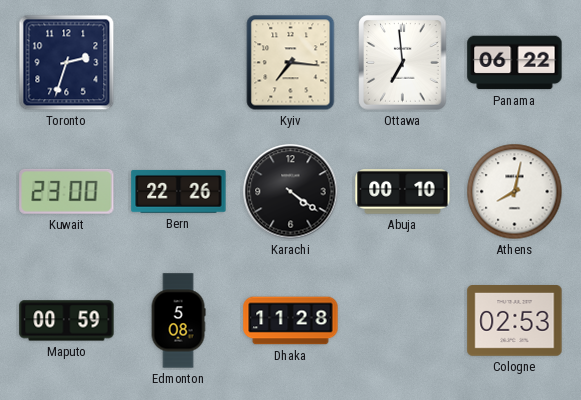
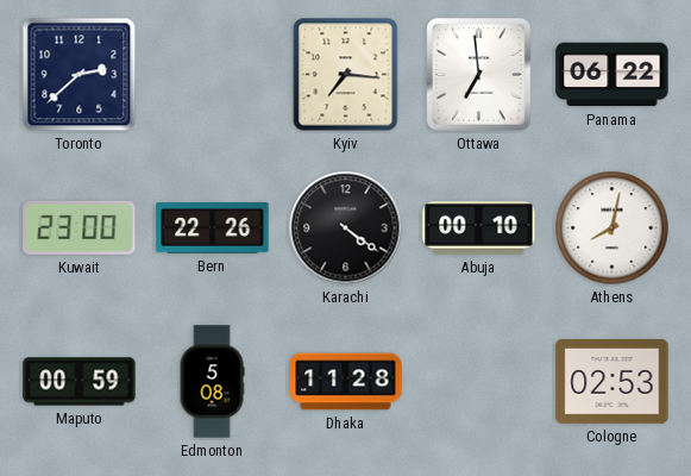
Toronto: 2:33 -> 2:38
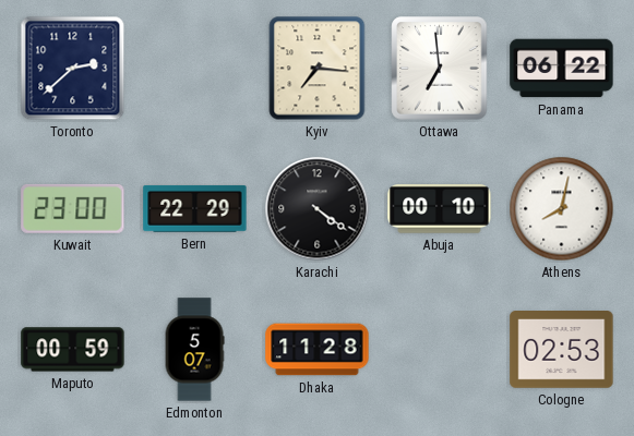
Bern: 22:26 -> 22:29
Edmonton: 5:08 -> 5:07
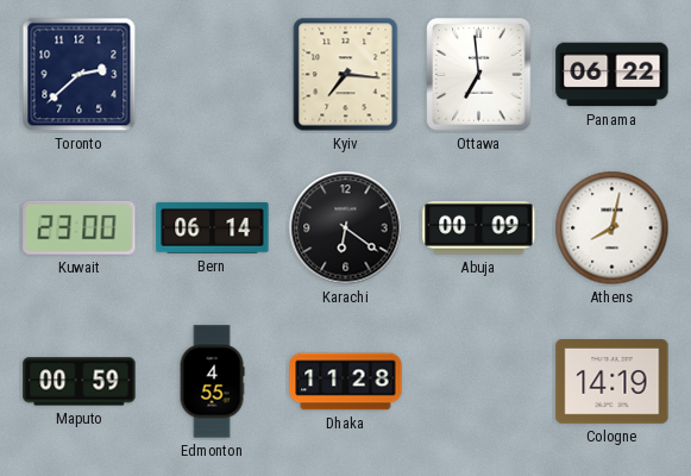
Bern: 22:29 -> 06:14
Karachi: 4:21 -> 6:21
Abuja: 00:10 -> 00:09
Edmonton: 5:07 -> 4:55
Cologne: 02:53 -> 14:19
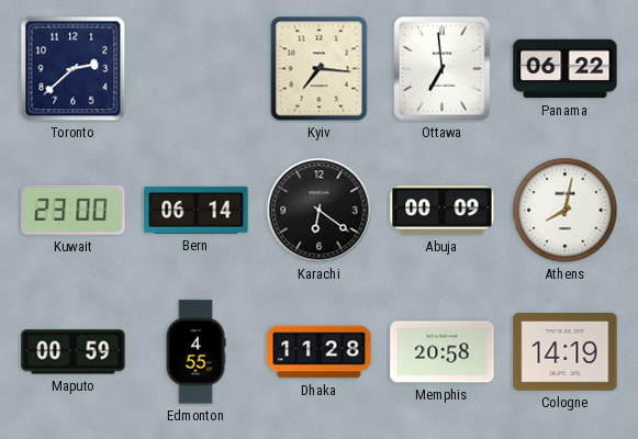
Memphis: none -> 20:58
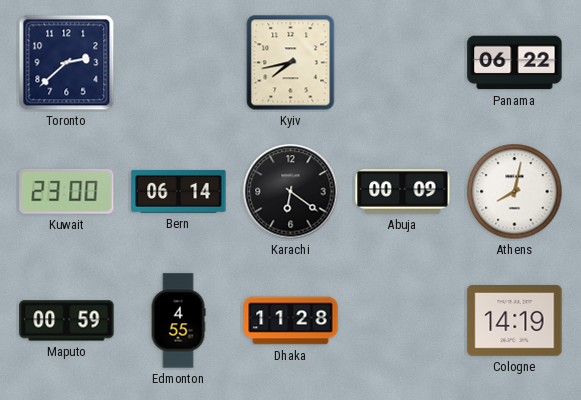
Kyiv: 7:16 -> 7:43
Ottawa: 6:59 -> none
Memphis: 20:58 -> none
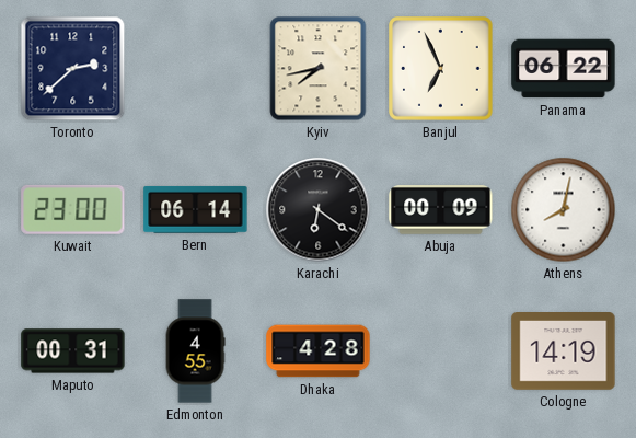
Banjul: none -> 6:56
Maputo: 00:59 -> 00:31
Dhaka: 11:28 -> 4:28
